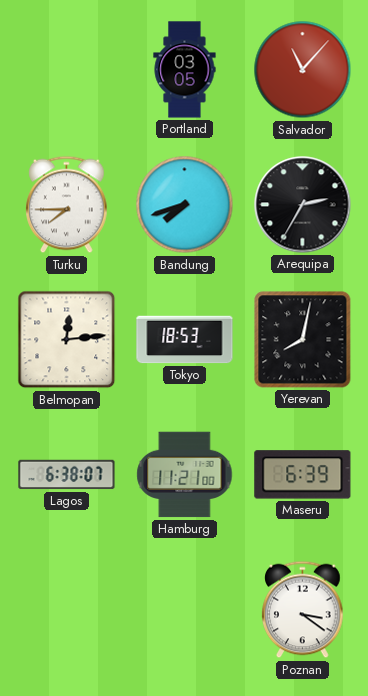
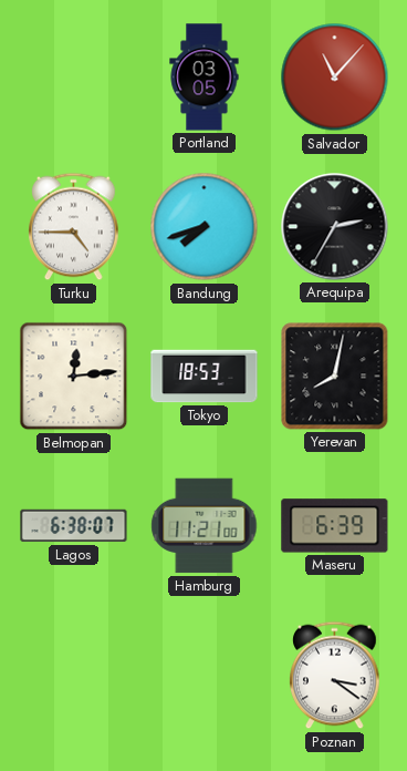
Turku: 7:45 -> 4:45
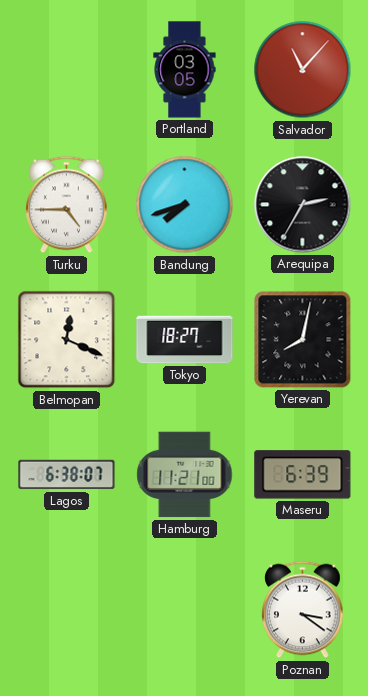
Belmopan: 12:14 -> 12:19
Tokyo: 18:53 -> 18:27
